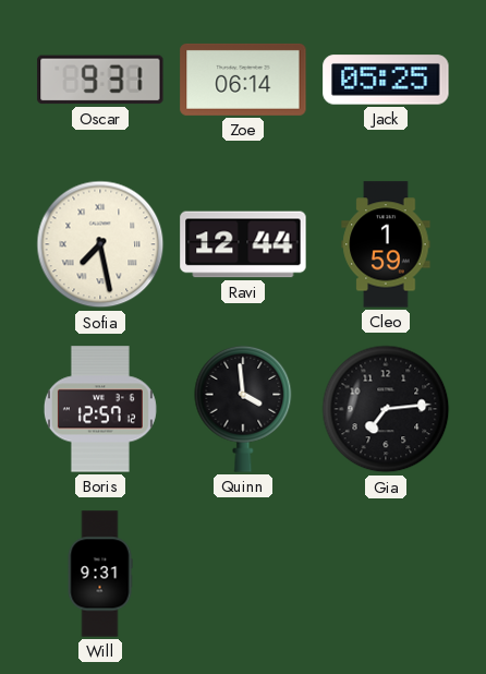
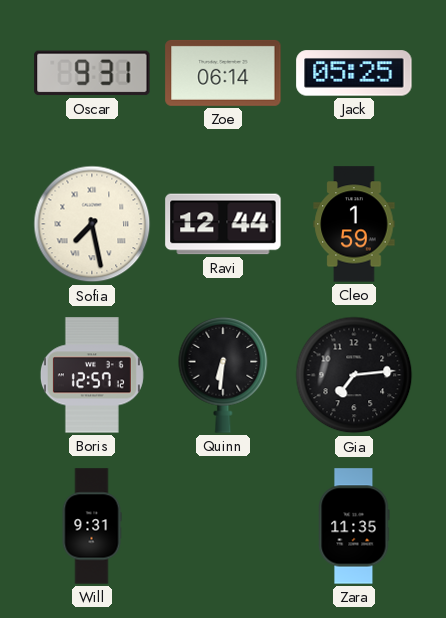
Quinn: 3:59 -> 6:31
Zara: none -> 11:35
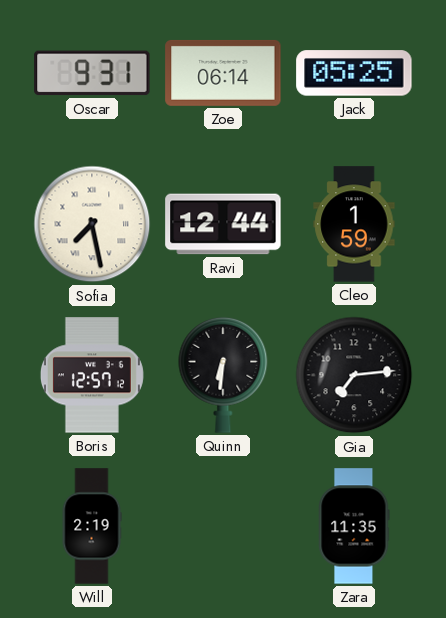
Will: 9:31 -> 2:19
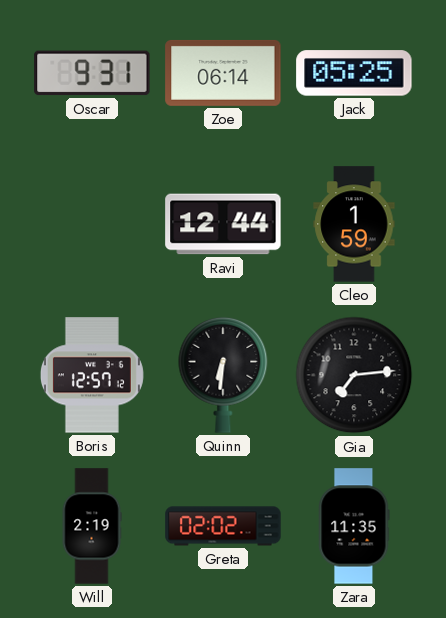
Sofia: 7:28 -> none
Greta: none -> 02:02
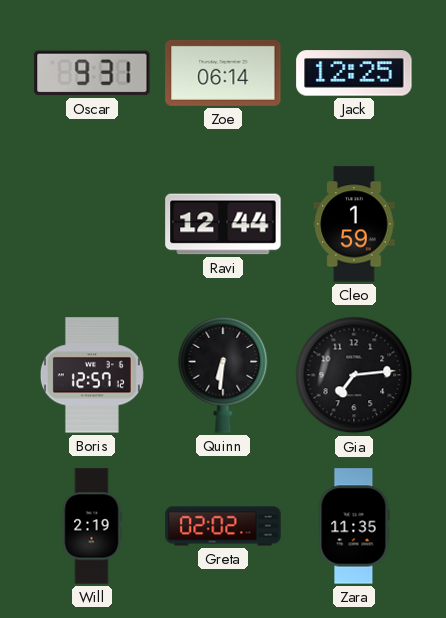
Jack: 05:25 -> 12:25
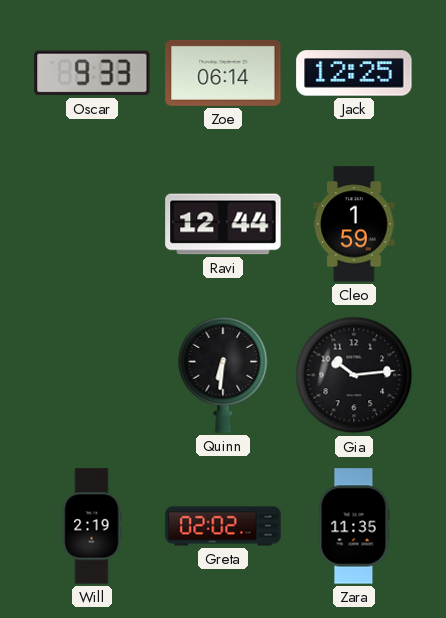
Oscar: 9:31 -> 9:33
Boris: 12:57 -> none
Gia: 7:14 -> 10:14
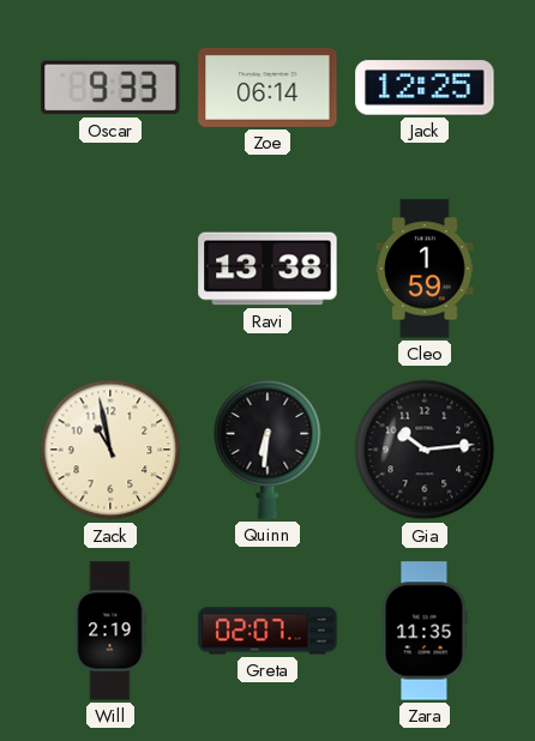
Ravi: 12:44 -> 13:38
Zack: none -> 10:58
Greta: 02:02 -> 02:07
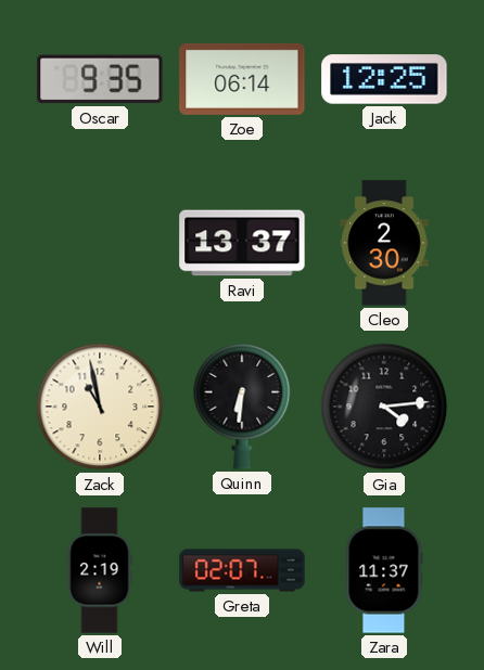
Oscar: 9:33 -> 9:35
Ravi: 13:38 -> 13:37
Cleo: 1:59 -> 2:30
Gia: 10:14 -> 4:14
Zara: 11:35 -> 11:37
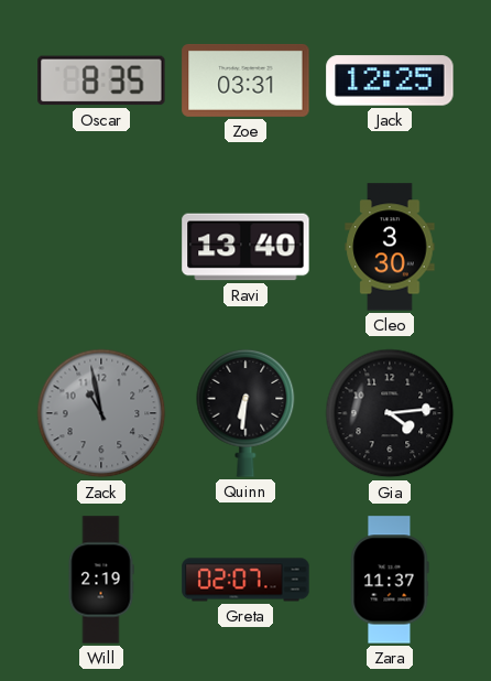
Oscar: 9:35 -> 8:35
Zoe: 06:14 -> 03:31
Ravi: 13:37 -> 13:40
Cleo: 2:30 -> 3:30
Zack dial: cream -> grey
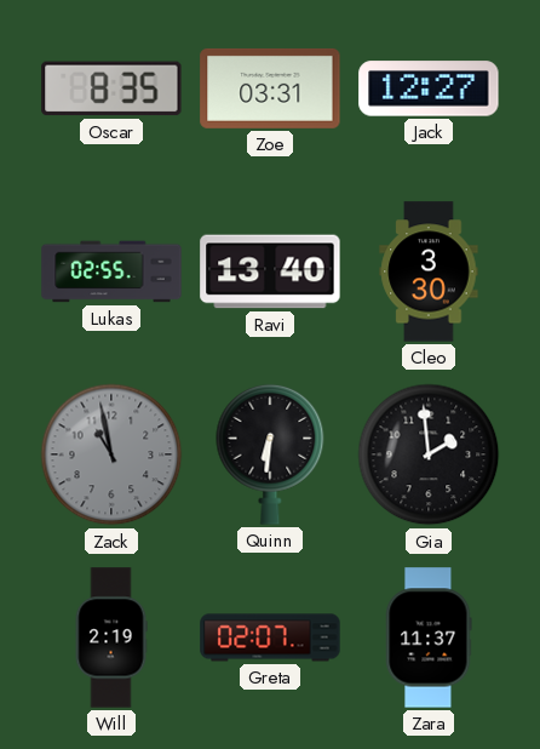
Jack: 12:25 -> 12:27
Lukas: none -> 02:55
Gia: 4:14 -> 1:59
